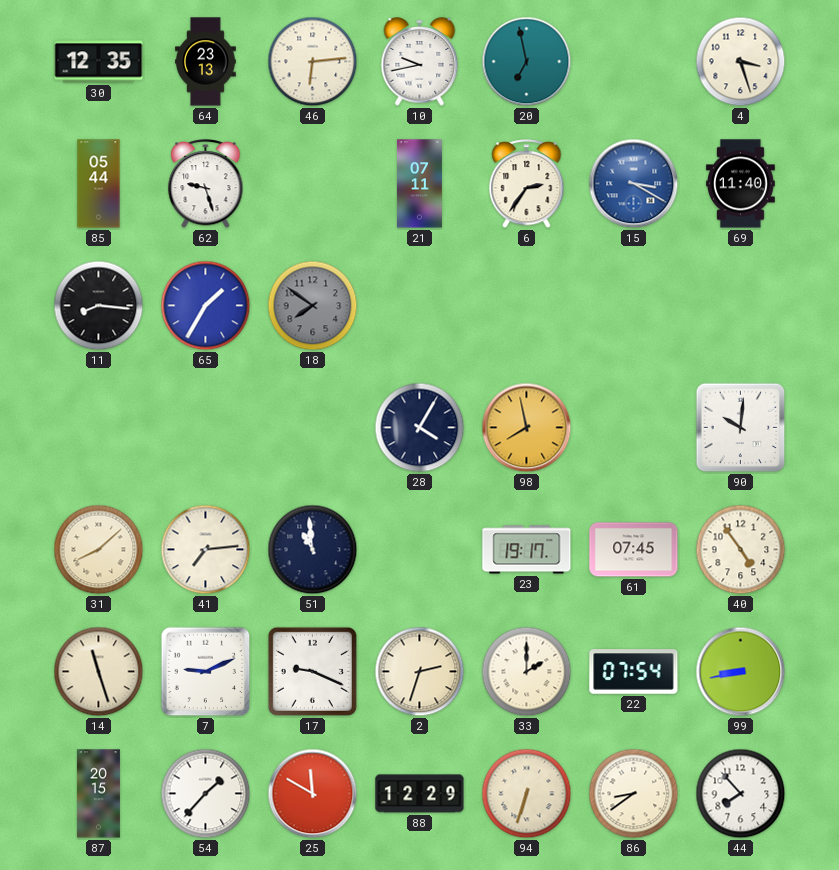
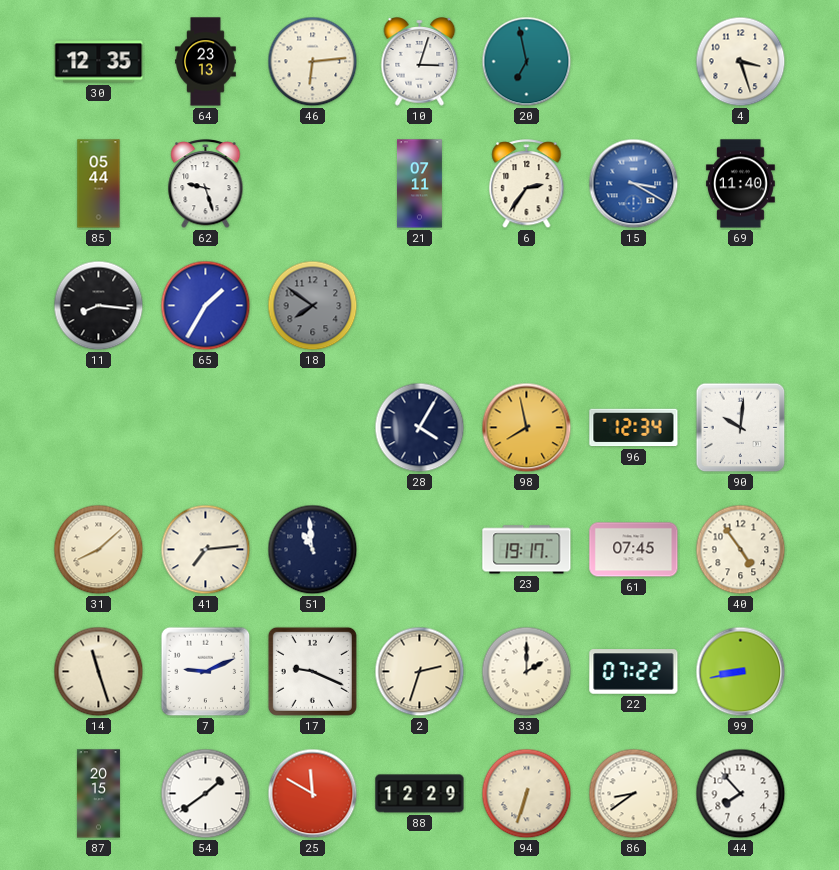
10: 9:43 -> 3:03
96: none -> 12:34
22: 07:54 -> 07:22
54: 1:37 -> 1:39
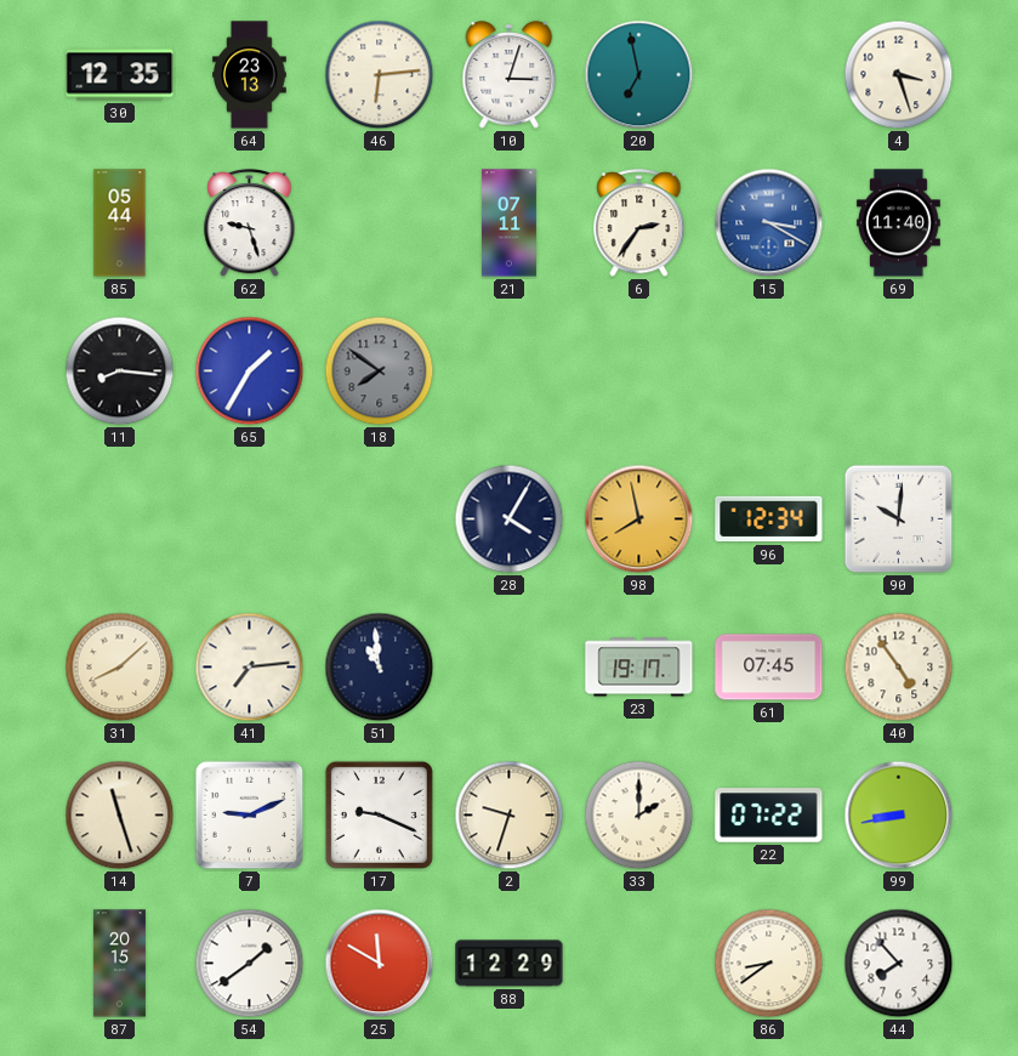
2: 2:33 -> 9:33
94: 6:33 -> none
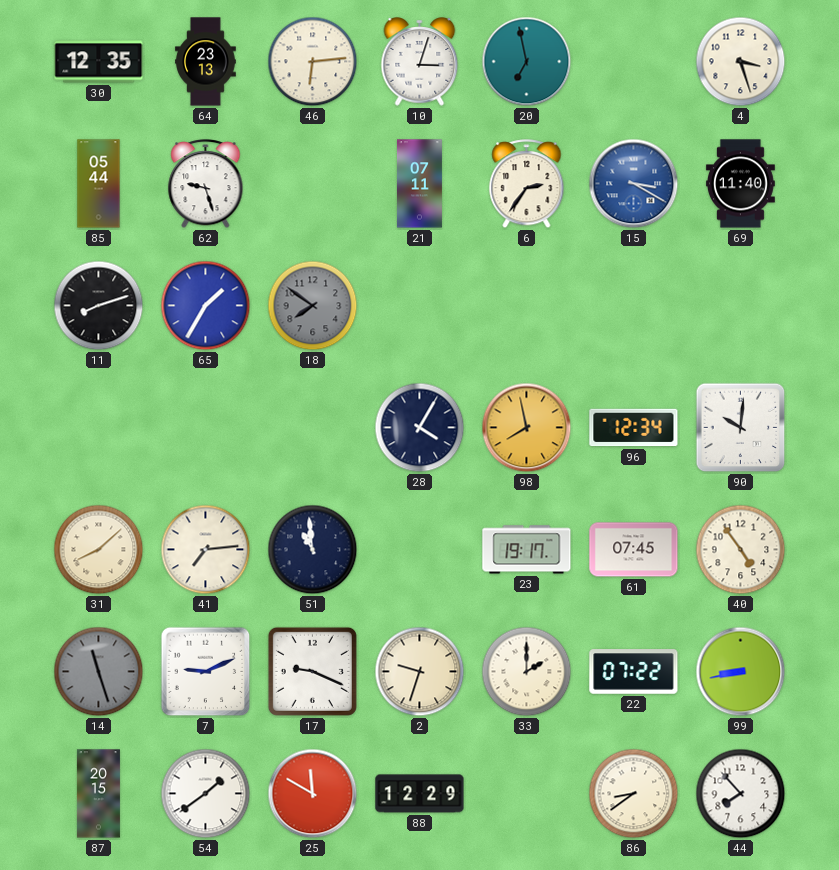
11: 8:16 -> 8:12
14 dial: cream -> grey
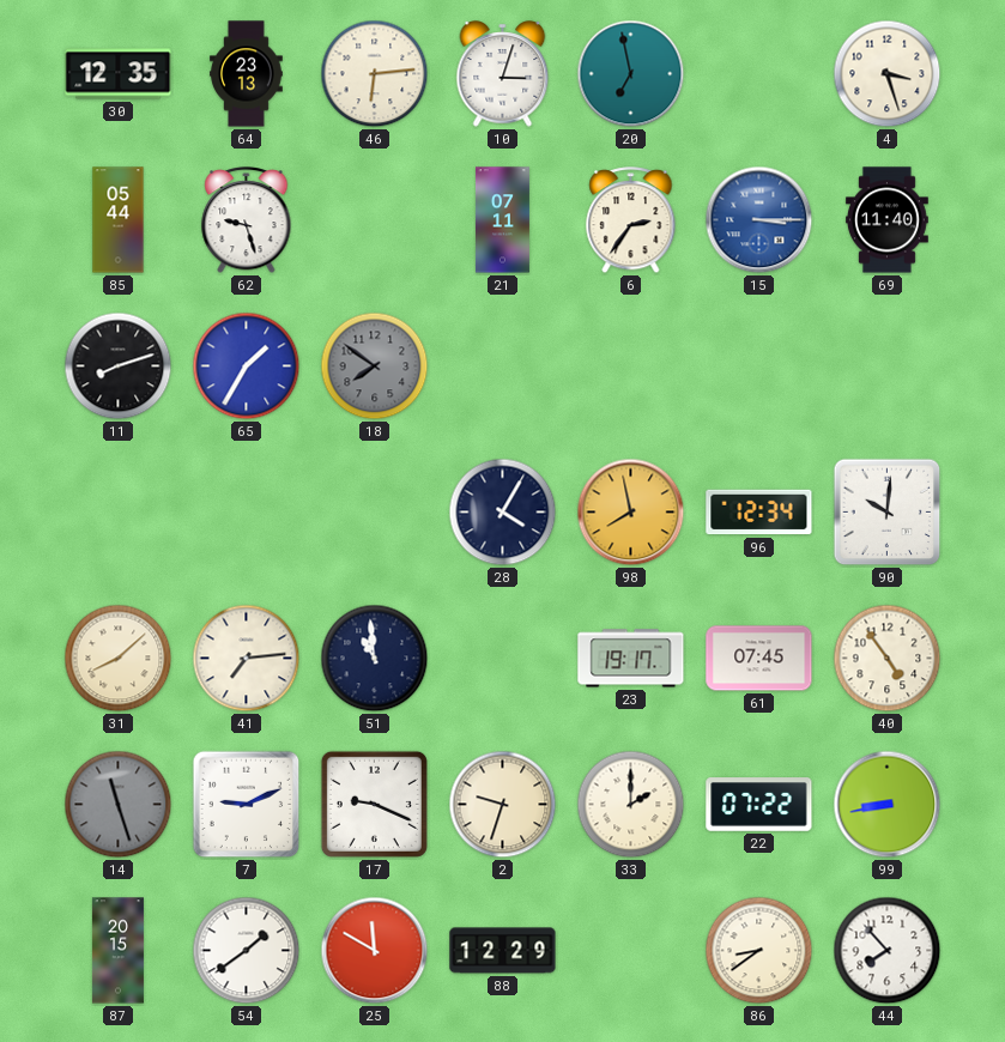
15: 3:20 -> 3:15
